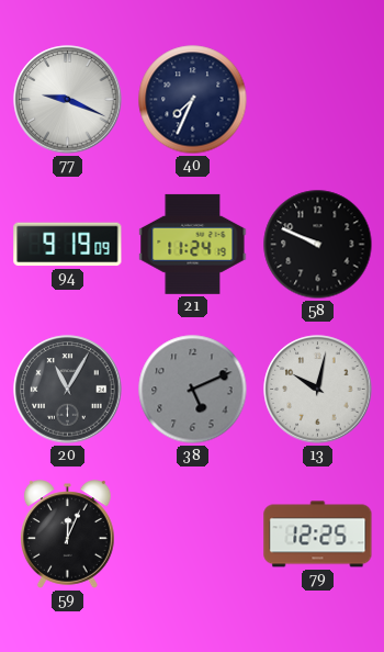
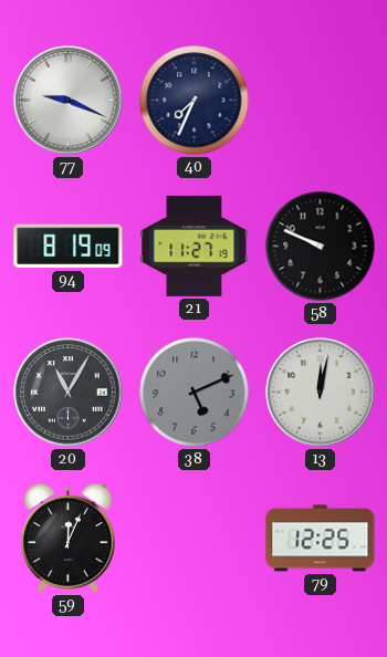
94: 9:19 -> 8:19
21: 11:24 -> 11:27
13: 10:02 -> 12:02
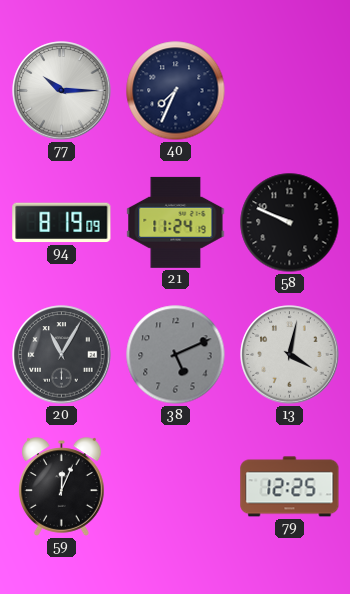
77: 9:19 -> 10:15
21: 11:27 -> 11:24
13: 12:02 -> 4:02
